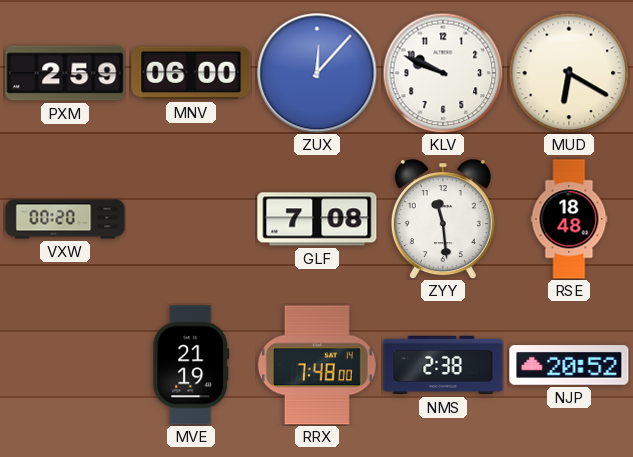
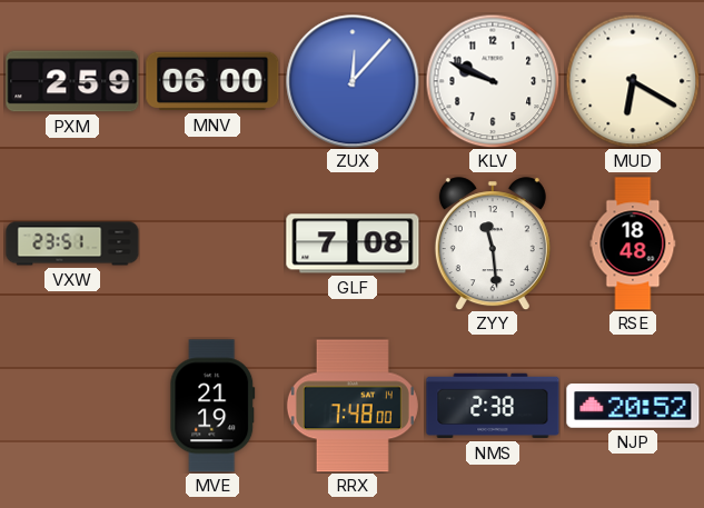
VXW: 00:20 -> 23:51
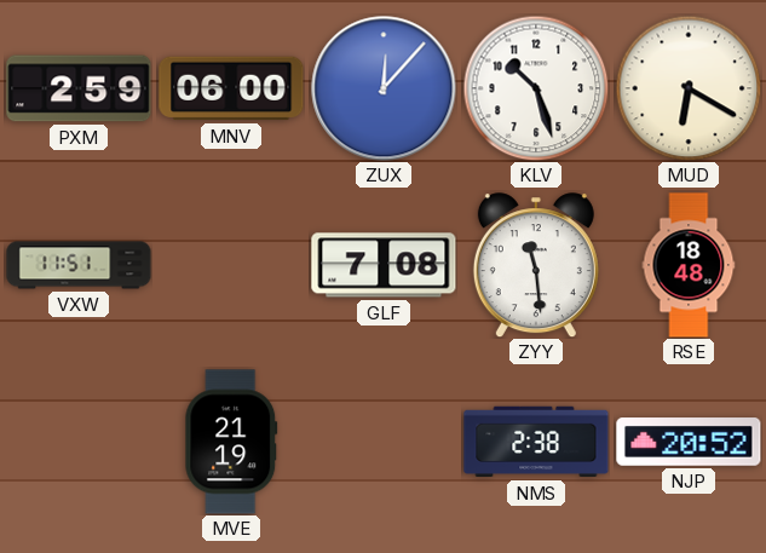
KLV: 9:49 -> 10:27
VXW: 23:51 -> 11:51
RRX: 7:48 -> none
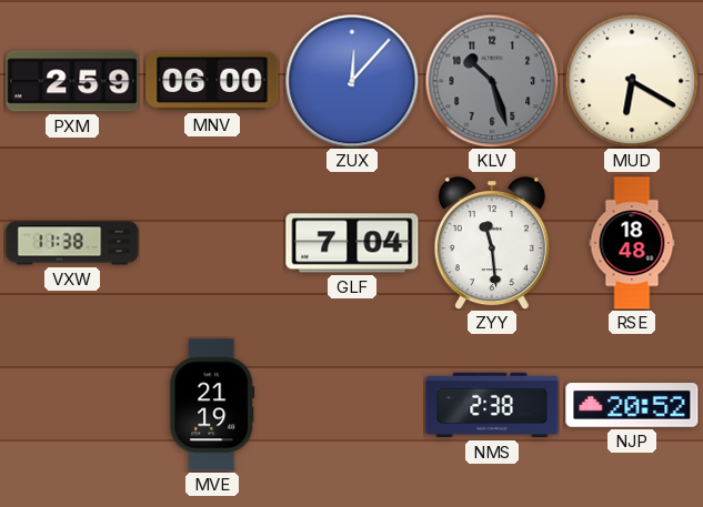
KLV dial: white -> grey
VXW: 11:51 -> 11:38
GLF: 7:08 -> 7:04
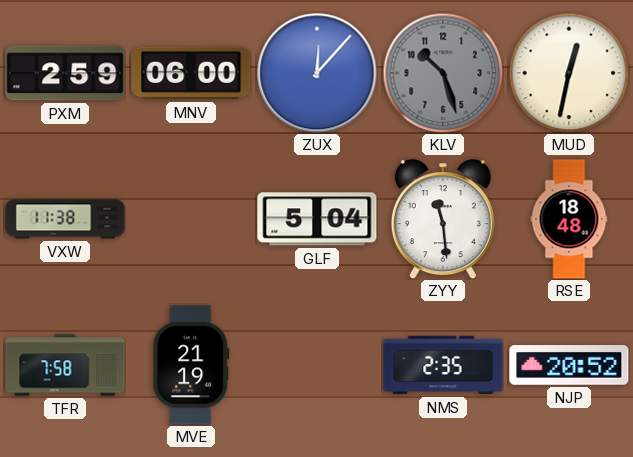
MUD: 6:20 -> 12:32
GLF: 7:04 -> 5:04
TFR: none -> 7:58
NMS: 2:38 -> 2:35
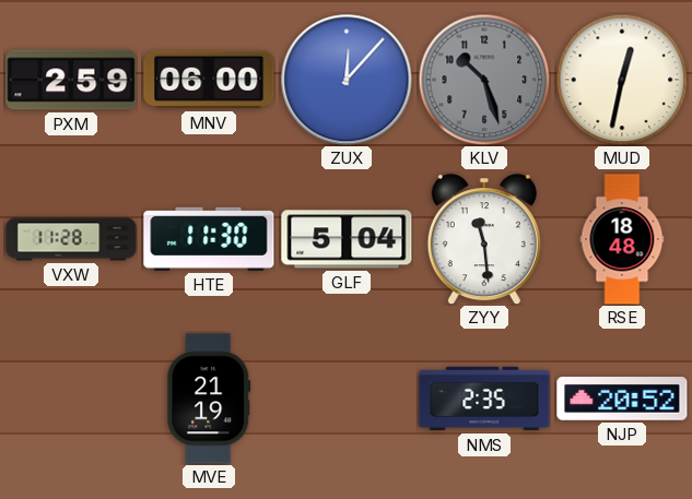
VXW: 11:38 -> 11:28
HTE: none -> 11:30
TFR: 7:58 -> none
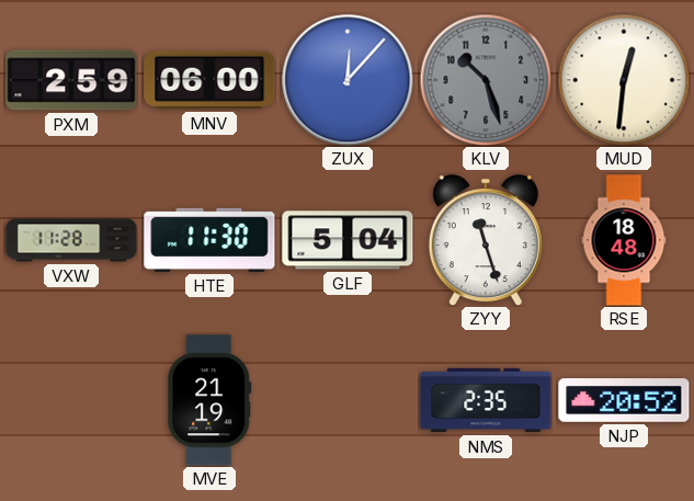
MUD: 12:32 -> 12:31
ZYY: 11:29 -> 11:27
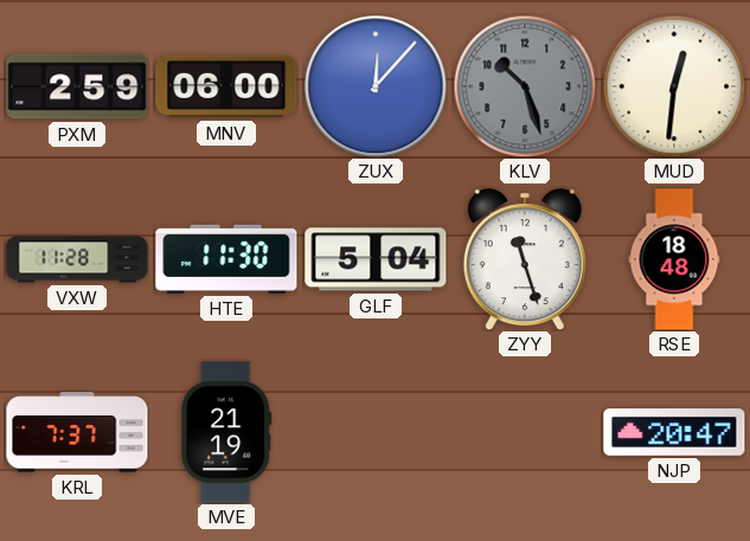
KRL: none -> 7:37
NMS: 2:35 -> none
NJP: 20:52 -> 20:47
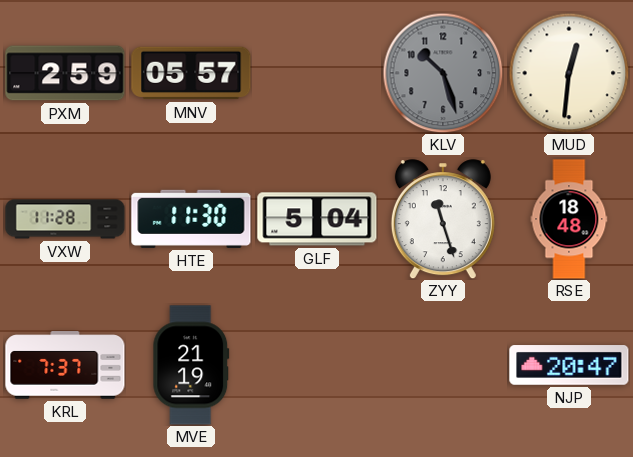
MNV: 06:00 -> 05:57
ZUX: 12:07 -> none
